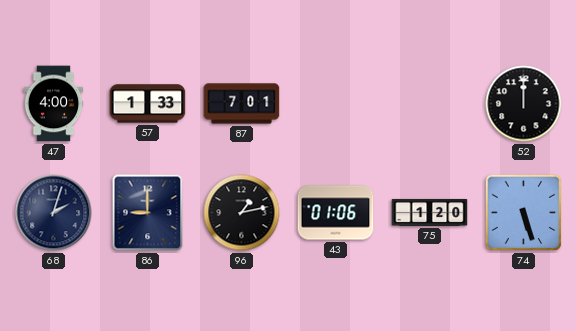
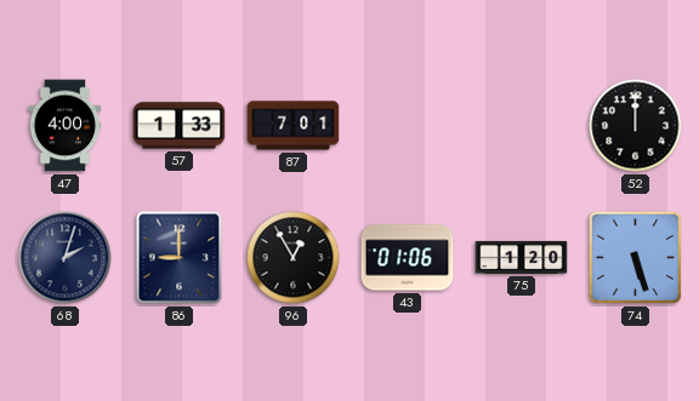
96: 1:13 -> 12:55
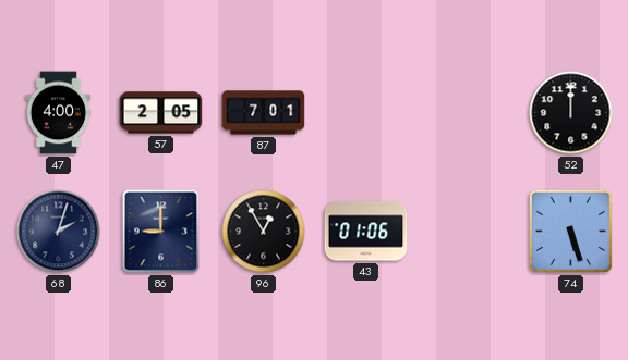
57: 1:33 -> 2:05
75: 1:20 -> none
